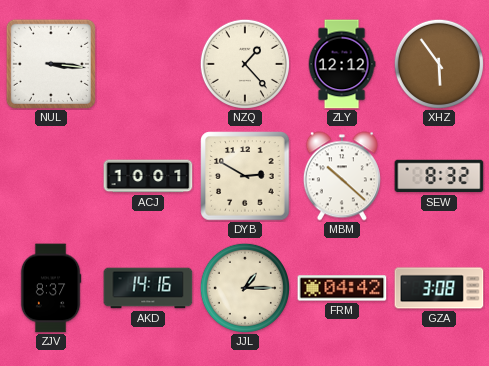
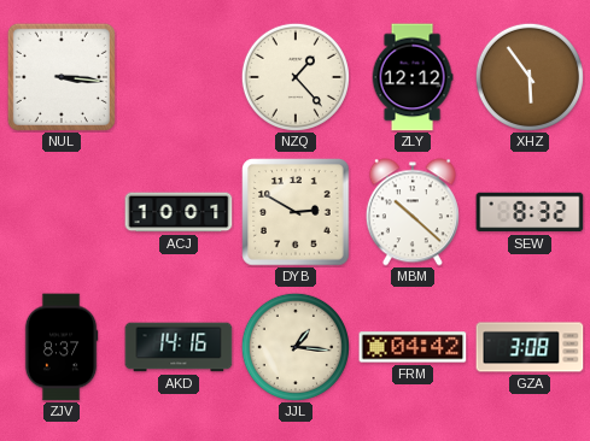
JJL: 1:15 -> 1:16
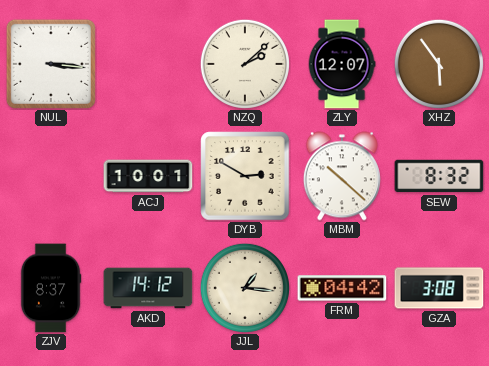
NZQ: 1:23 -> 2:08
ZLY: 12:12 -> 12:07
AKD: 14:16 -> 14:12
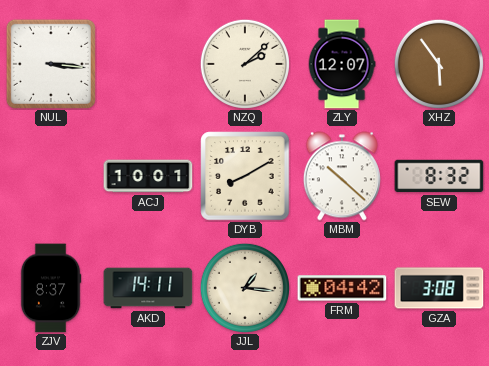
DYB: 2:50 -> 8:10
AKD: 14:12 -> 14:11
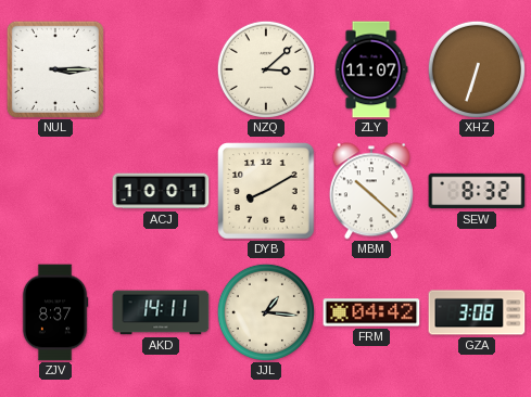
NUL: 3:16 -> 3:15
NZQ: 2:08 -> 3:08
ZLY: 12:07 -> 11:07
XHZ: 5:54 -> 6:33
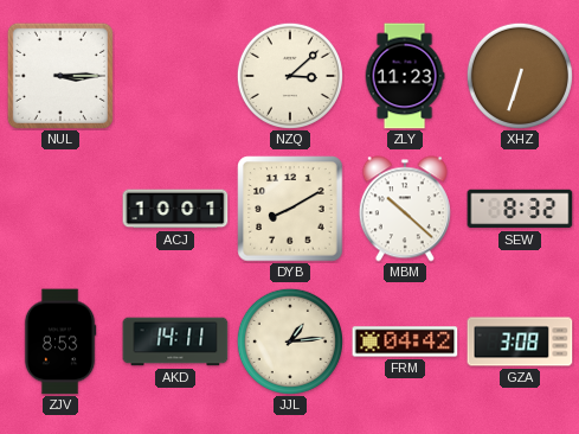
ZLY: 11:07 -> 11:23
ZJV: 8:37 -> 8:53
JJL: 1:16 -> 1:14
